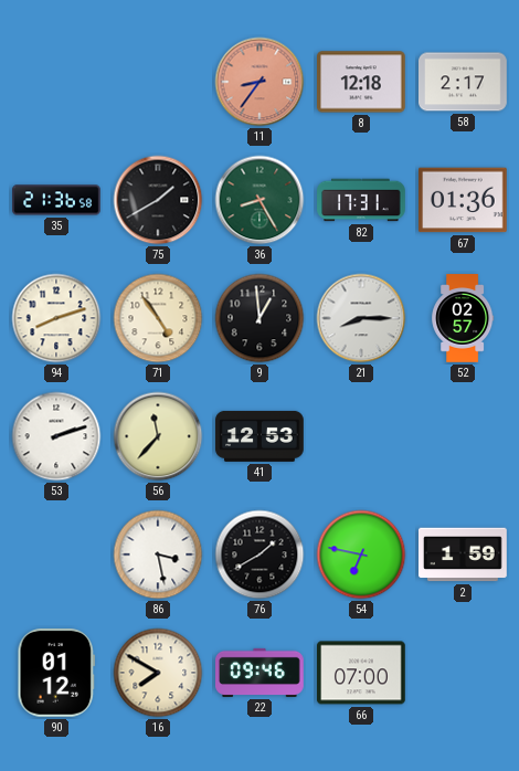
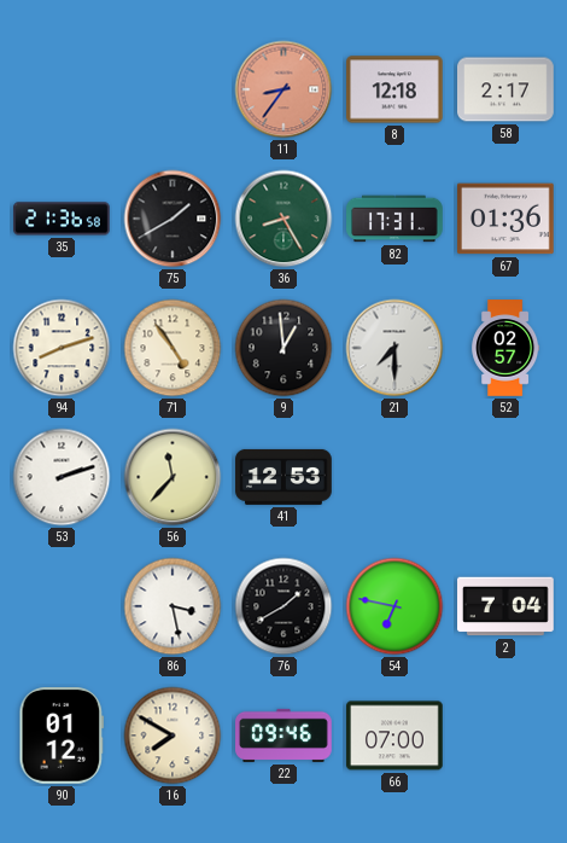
21: 8:15 -> 7:30
2: 1:59 -> 7:04
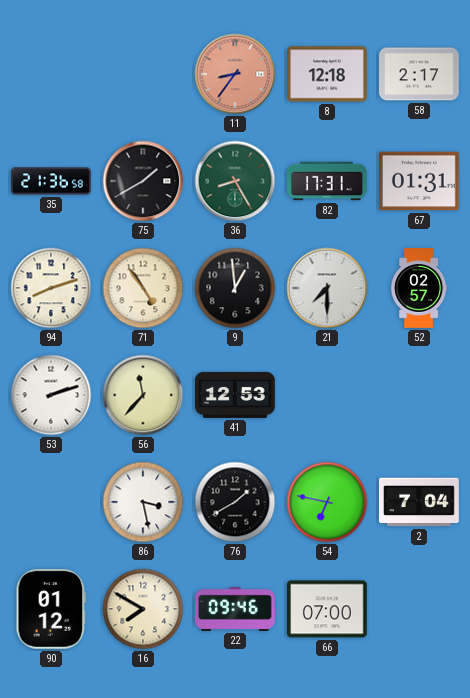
67: 01:36 -> 01:31
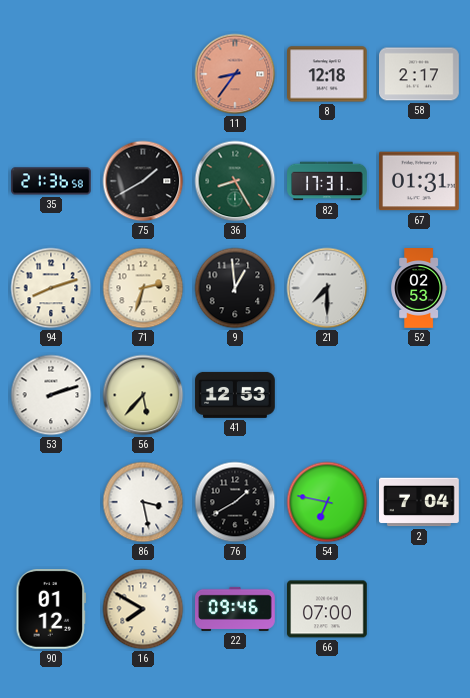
71: 4:54 -> 2:33
52: 02:57 -> 02:53
56: 11:37 -> 5:37
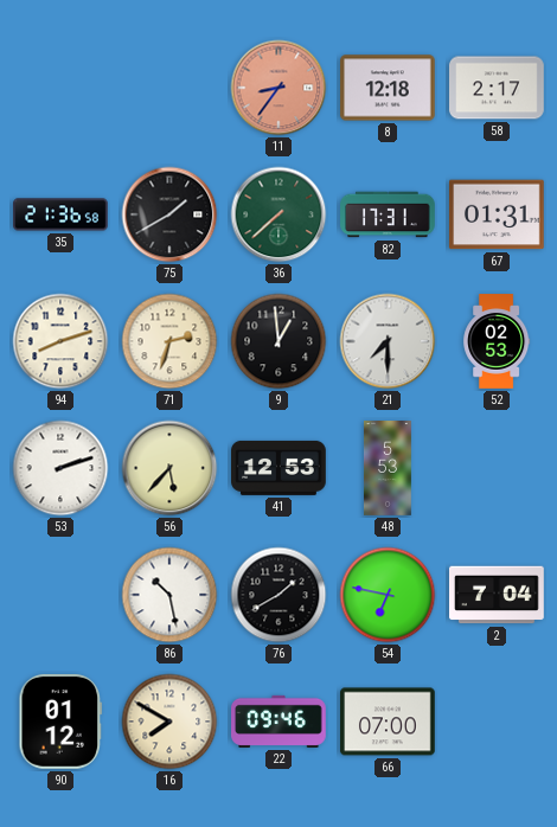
36: 8:25 -> 7:38
48: none -> 5:53
86: 3:28 -> 10:28
